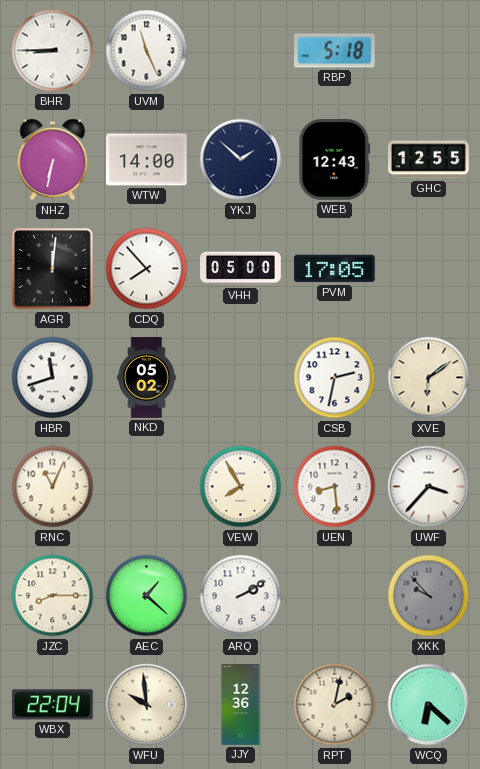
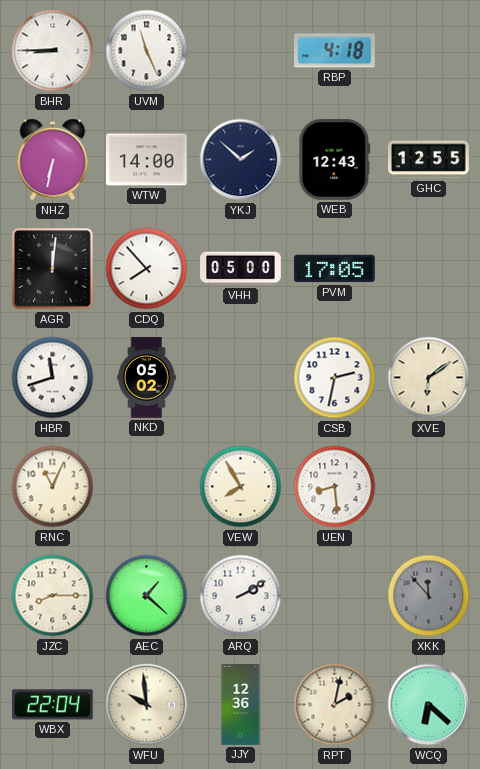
RBP: 5:18 -> 4:18
UWF: 3:37 -> none
XKK: 9:53 -> 11:53
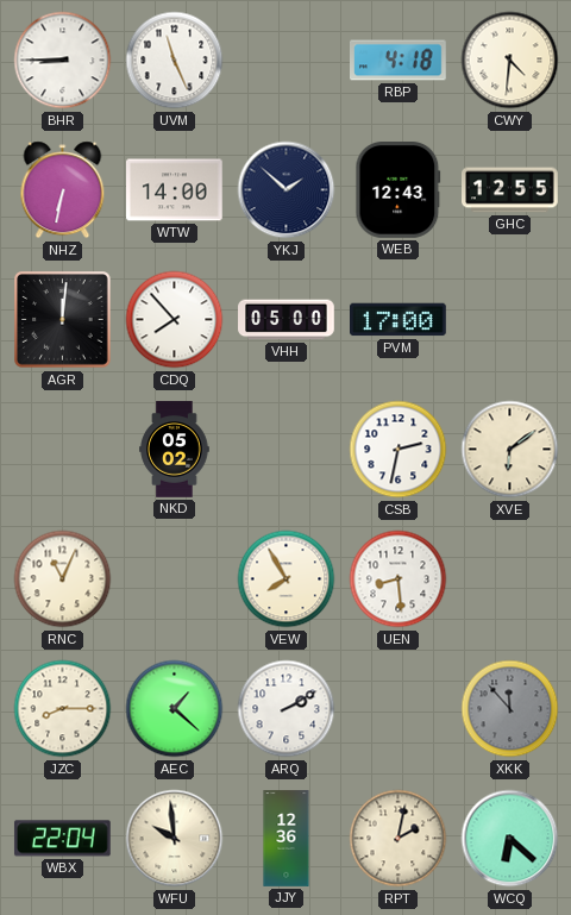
CWY: none -> 4:31
PVM: 17:05 -> 17:00
HBR: 11:42 -> none
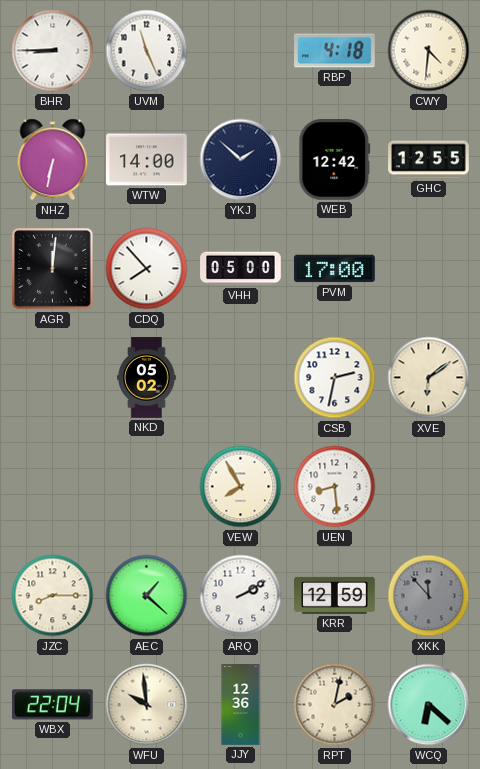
WEB: 12:43 -> 12:42
RNC: 11:04 -> none
KRR: none -> 12:59
